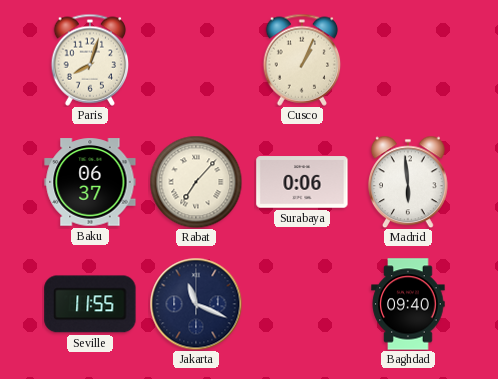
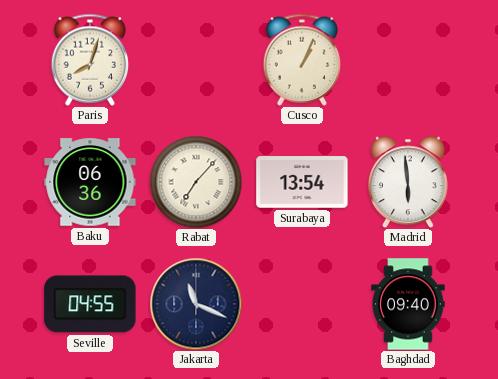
Baku: 06:37 -> 06:36
Surabaya: 0:06 -> 13:54
Seville: 11:55 -> 04:55
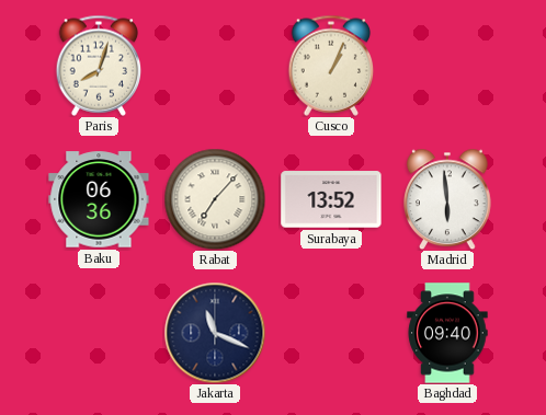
Surabaya: 13:54 -> 13:52
Seville: 04:55 -> none
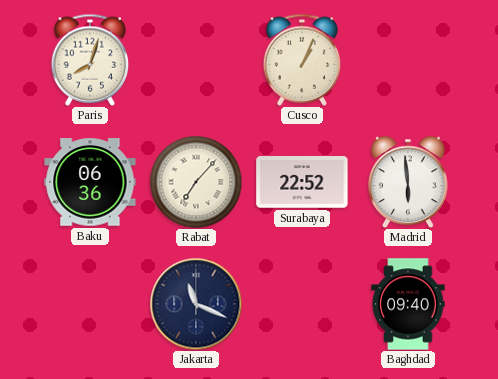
Surabaya: 13:52 -> 22:52
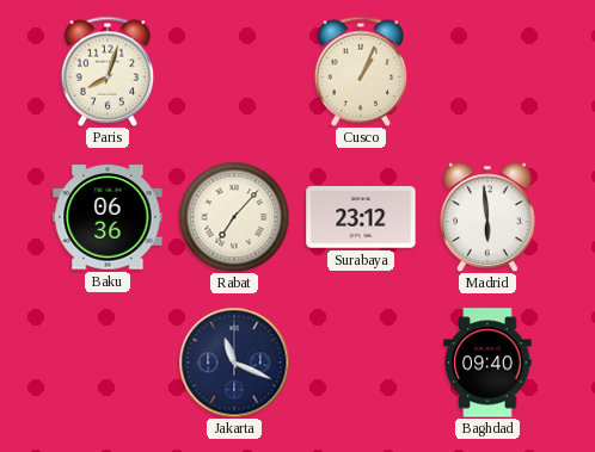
Surabaya: 22:52 -> 23:12
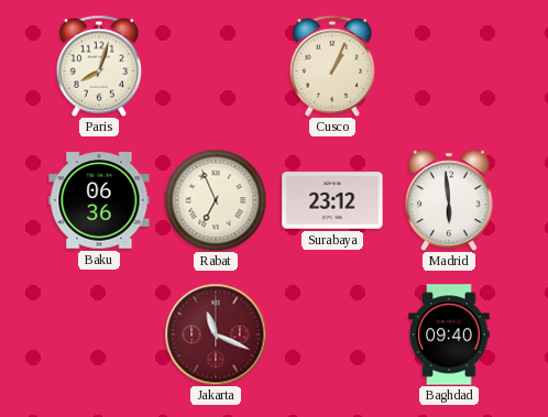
Rabat: 7:07 -> 6:56
Jakarta dial: navy -> burgundy
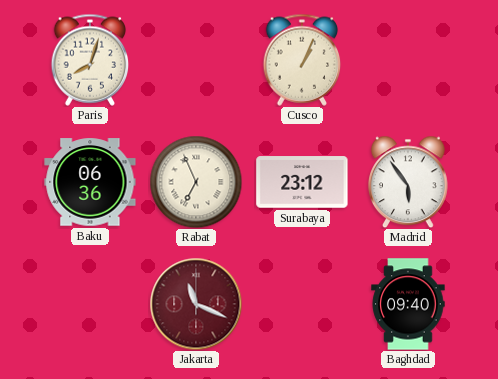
Madrid: 5:59 -> 5:54
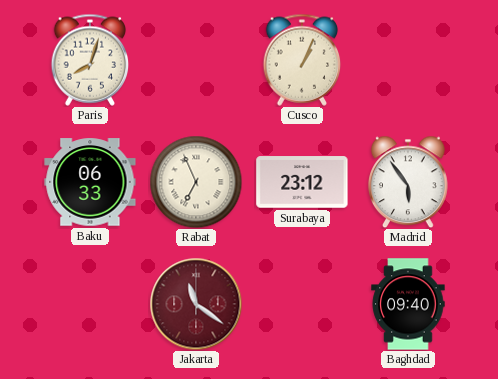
Baku: 06:36 -> 06:33
Jakarta: 11:19 -> 11:21
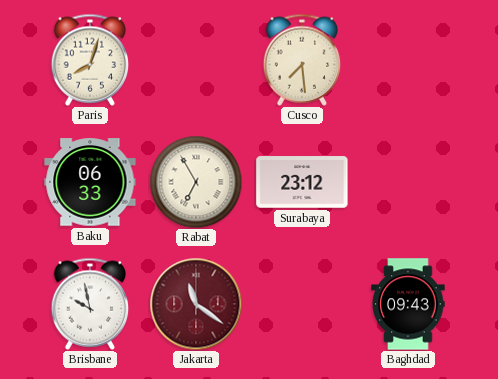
Cusco: 1:04 -> 7:29
Rabat: 6:56 -> 6:55
Madrid: 5:54 -> none
Brisbane: none -> 9:58
Baghdad: 09:40 -> 09:43
